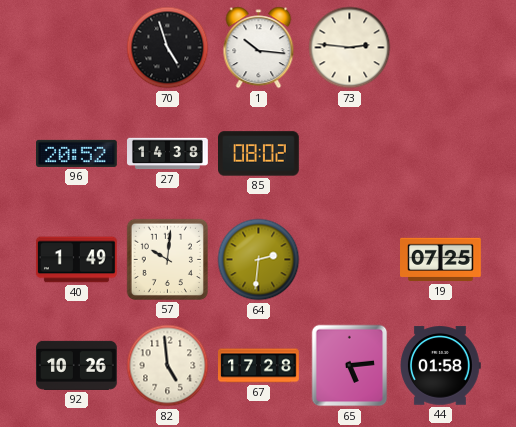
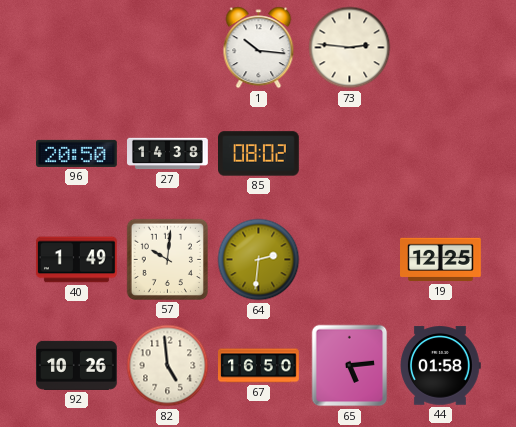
70: 4:57 -> none
96: 20:52 -> 20:50
19: 07:25 -> 12:25
67: 17:28 -> 16:50
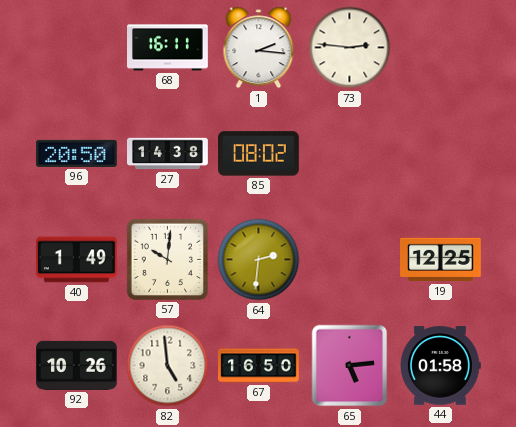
68: none -> 16:11
1: 10:16 -> 2:16
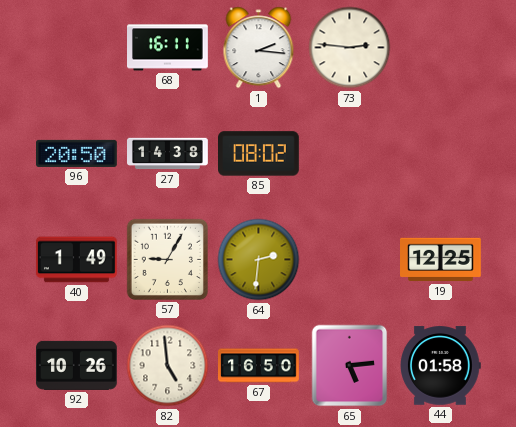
57: 10:01 -> 9:05
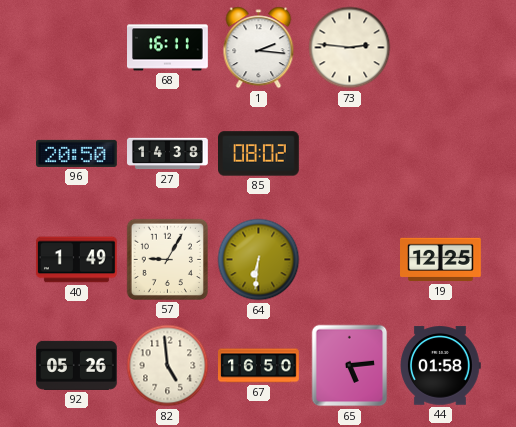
64: 2:31 -> 6:31
92: 10:26 -> 05:26
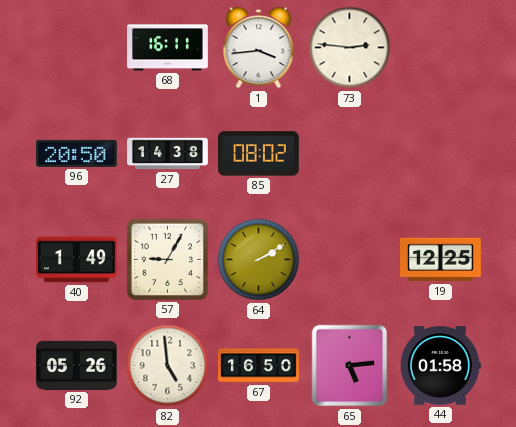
1: 2:16 -> 3:44
64: 6:31 -> 2:10
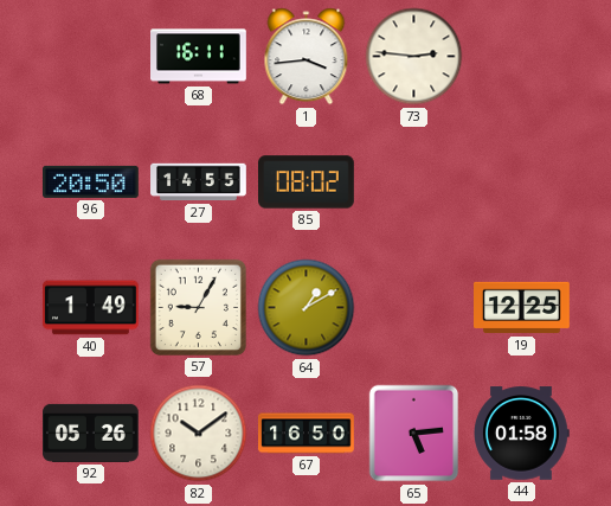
27: 14:38 -> 14:55
64: 2:10 -> 1:10
82: 4:59 -> 10:09
